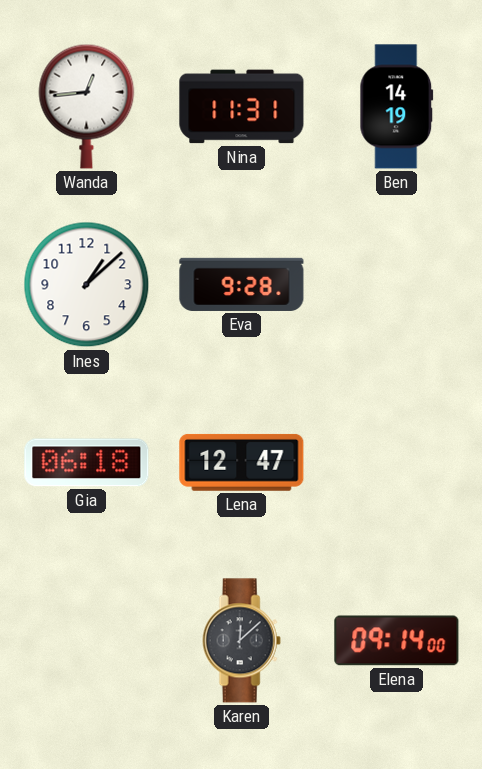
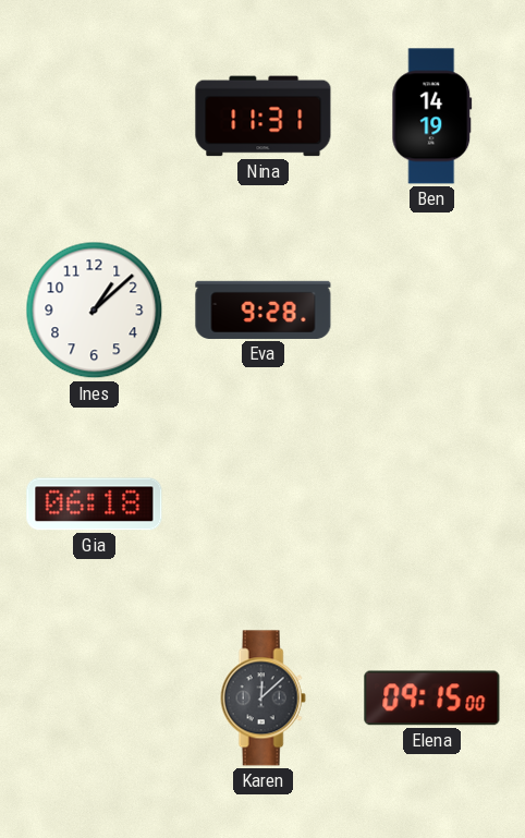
Wanda: 12:44 -> none
Lena: 12:47 -> none
Elena: 09:14 -> 09:15
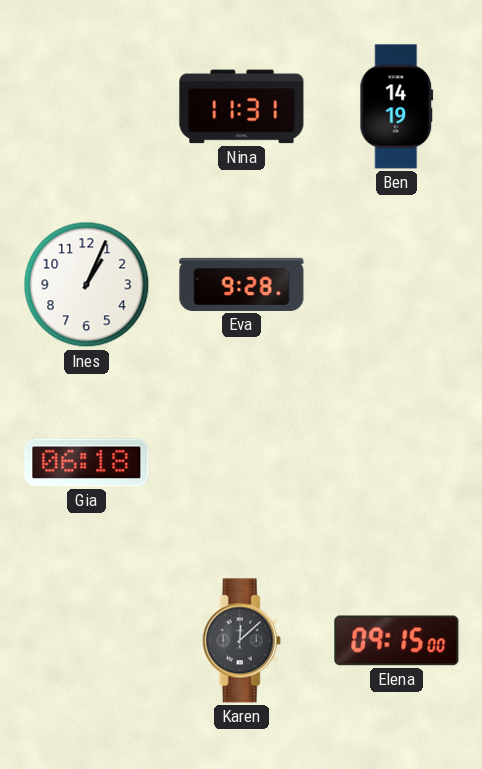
Ines: 1:08 -> 1:04
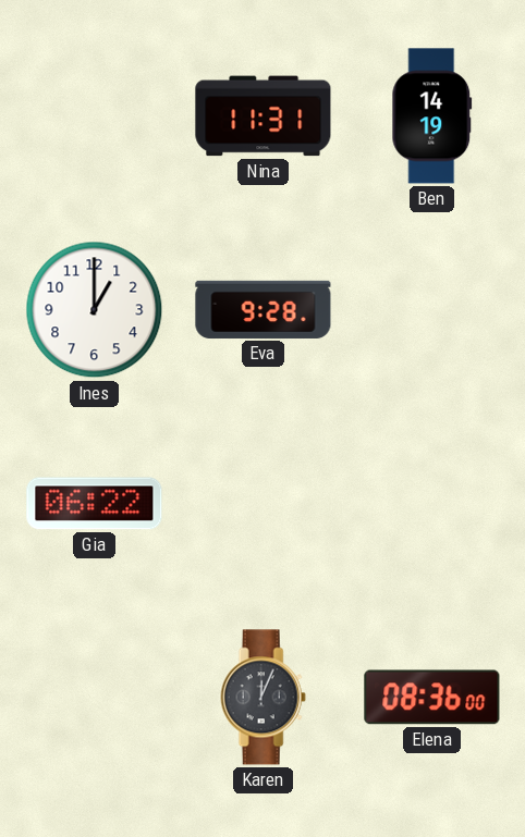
Ines: 1:04 -> 1:00
Gia: 06:18 -> 06:22
Karen: 12:08 -> 12:04
Elena: 09:15 -> 08:36
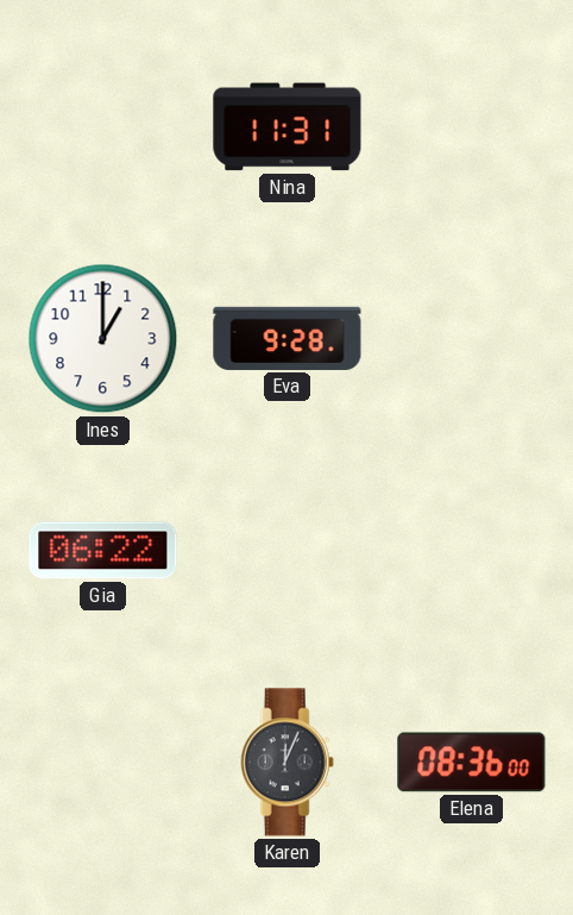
Ben: 14:19 -> none
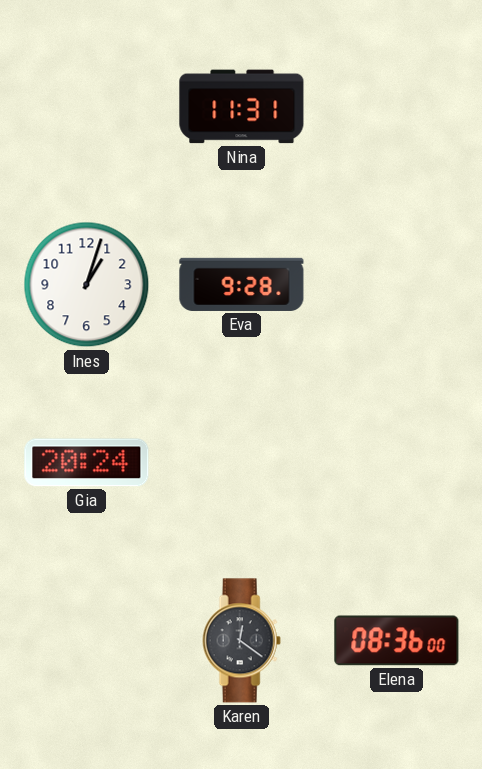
Ines: 1:00 -> 1:03
Gia: 06:22 -> 20:24
Karen: 12:04 -> 12:21
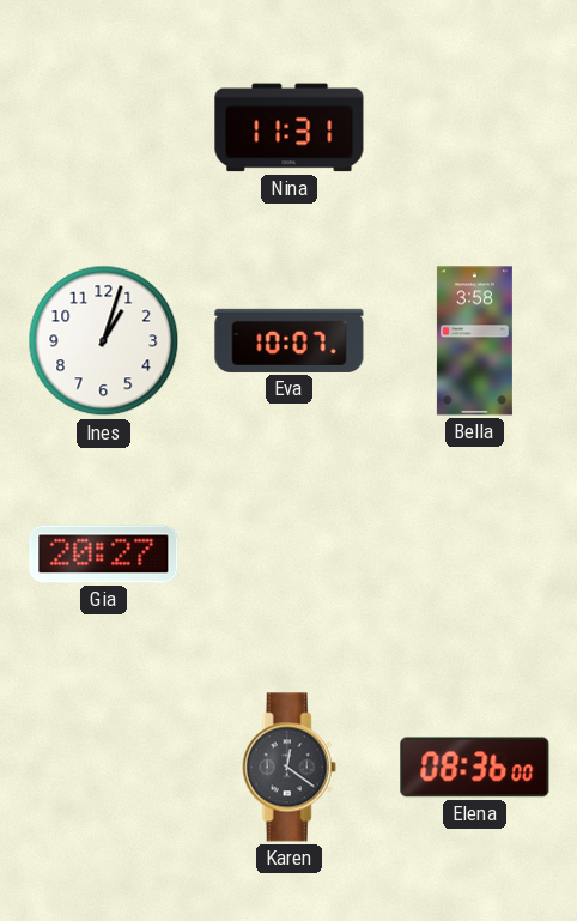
Eva: 9:28 -> 10:07
Bella: none -> 3:58
Gia: 20:24 -> 20:27
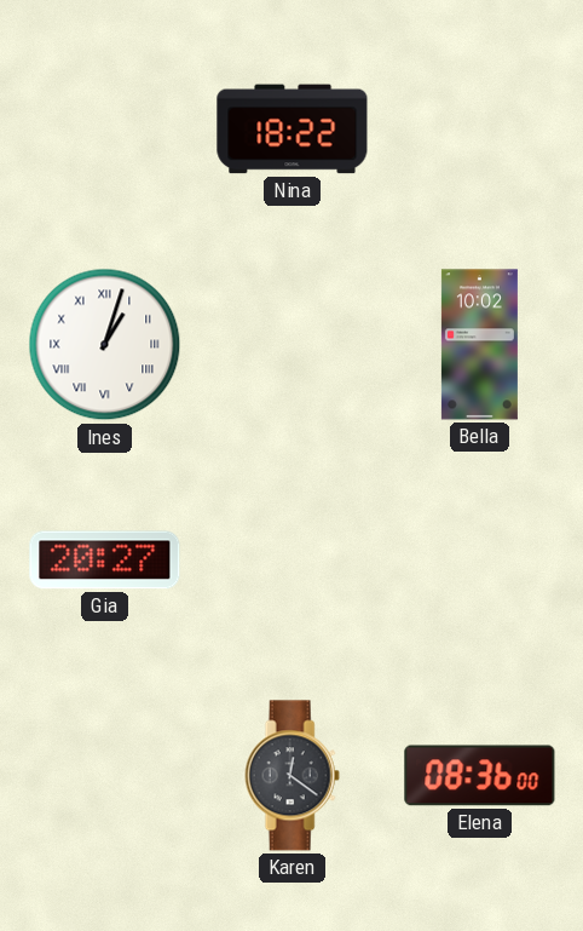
Nina: 11:31 -> 18:22
Ines numerals: Arabic -> Roman
Eva: 10:07 -> none
Bella: 3:58 -> 10:02
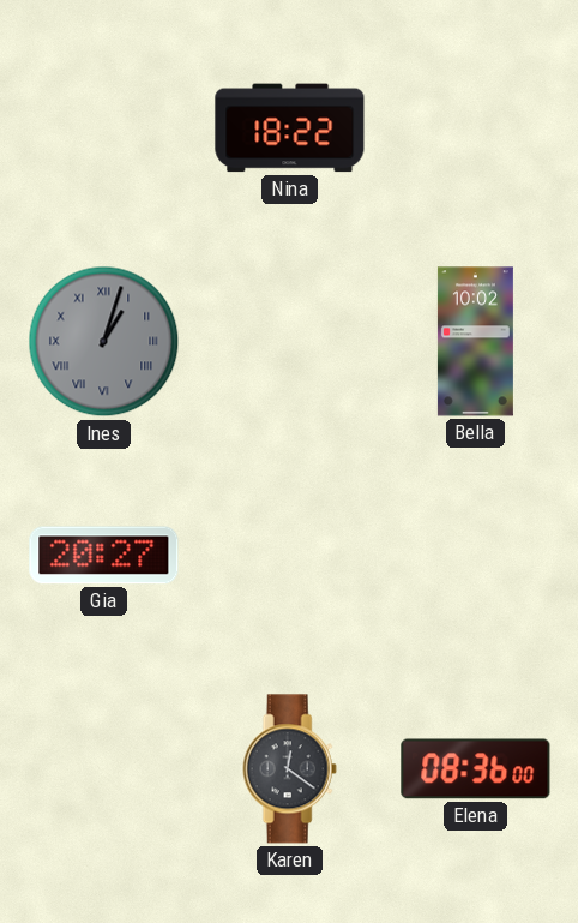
Ines dial: white -> grey
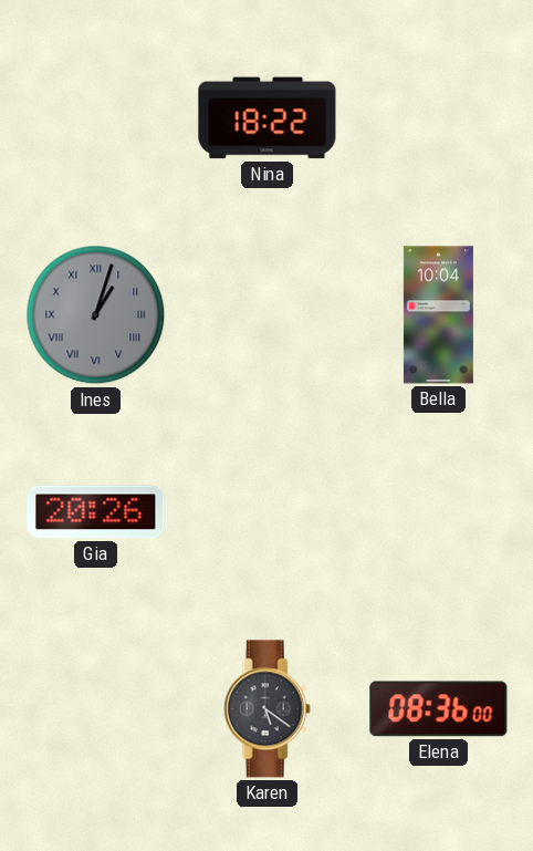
Bella: 10:02 -> 10:04
Gia: 20:27 -> 20:26
Karen: 12:21 -> 5:21
